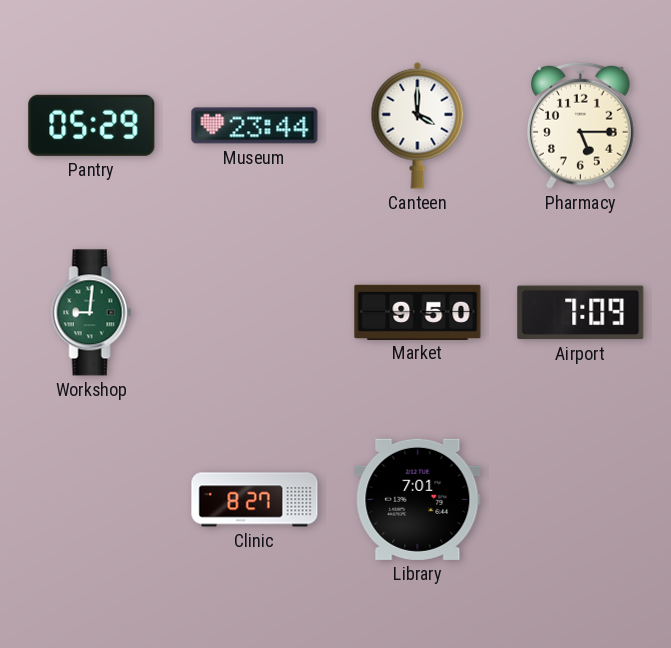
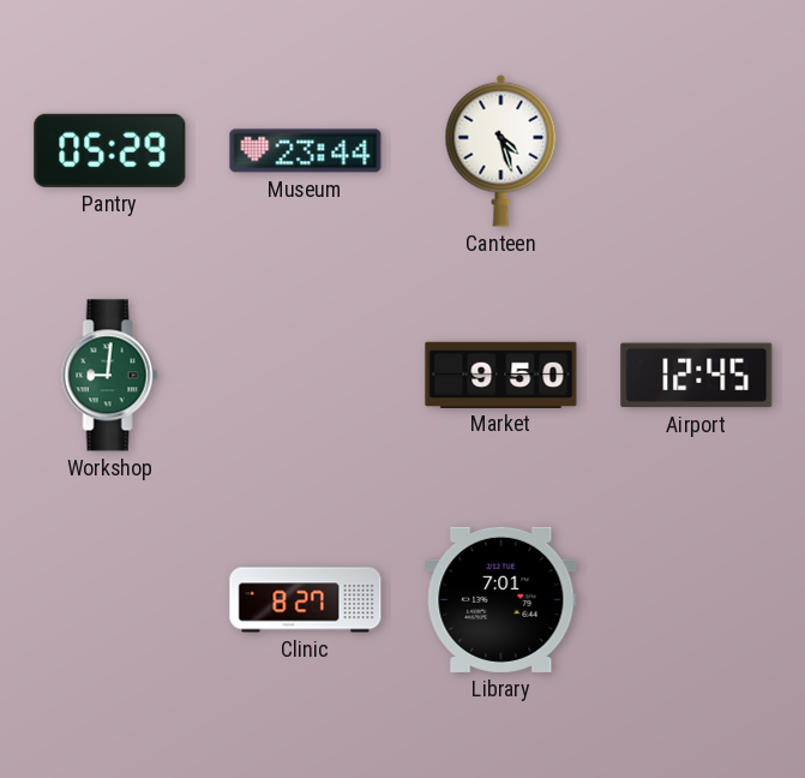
Canteen: 4:00 -> 4:27
Pharmacy: 5:15 -> none
Airport: 7:09 -> 12:45
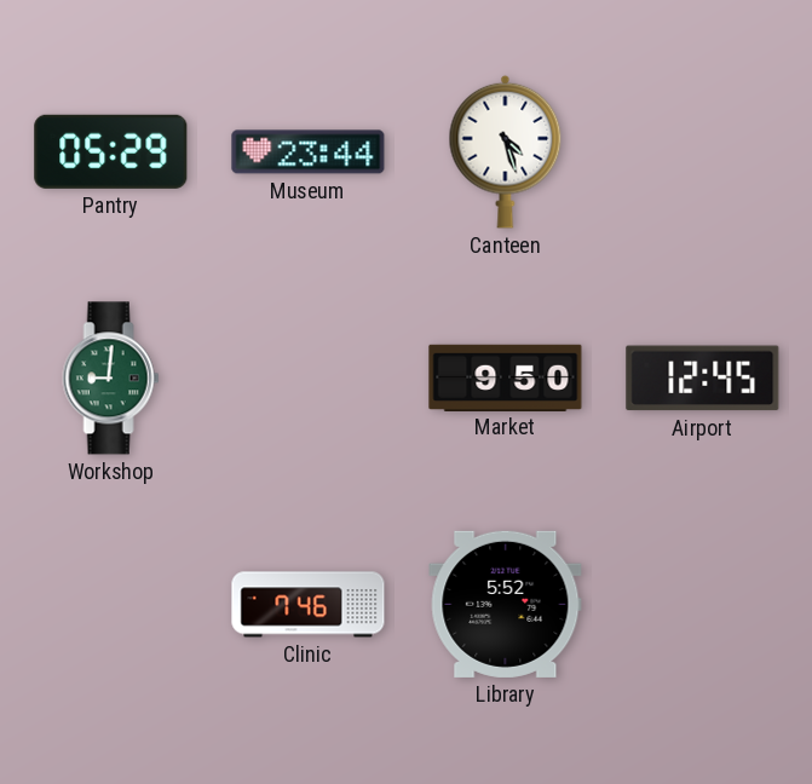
Clinic: 8:27 -> 7:46
Library: 7:01 -> 5:52
